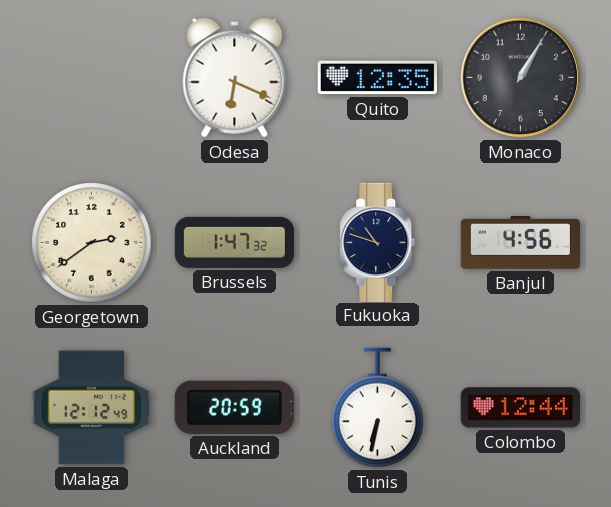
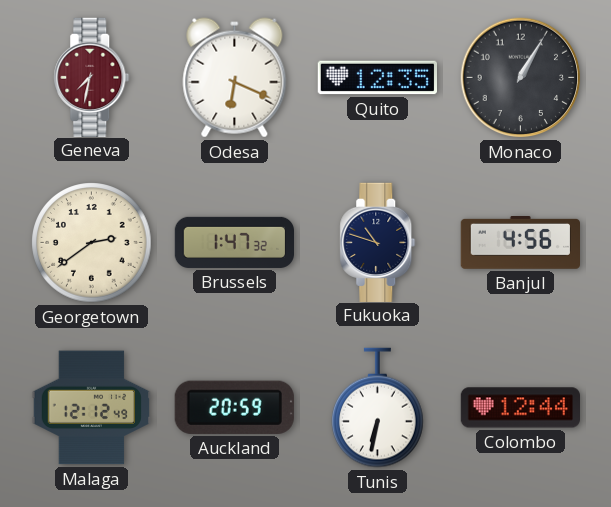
Geneva: none -> 7:32
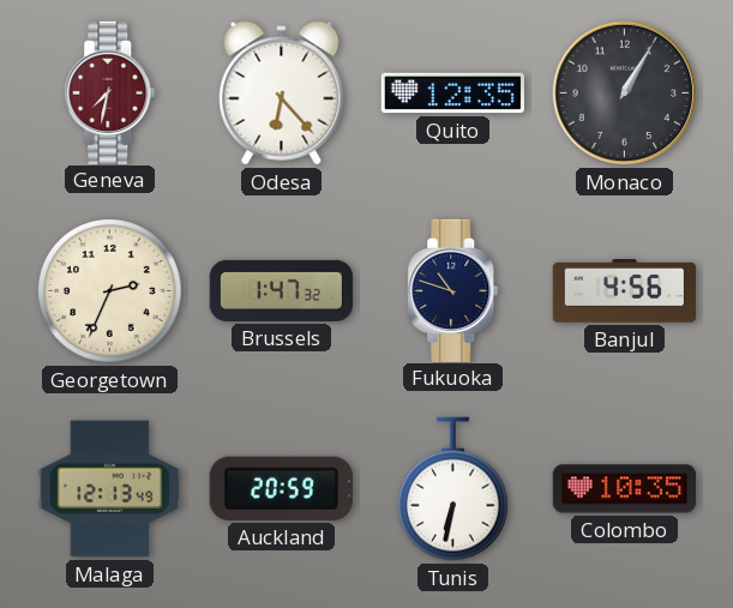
Odesa: 6:19 -> 6:23
Georgetown: 2:39 -> 2:34
Malaga: 12:12 -> 12:13
Colombo: 12:44 -> 10:35
